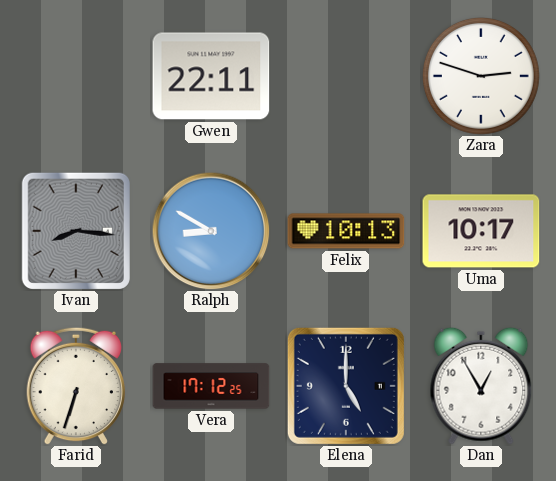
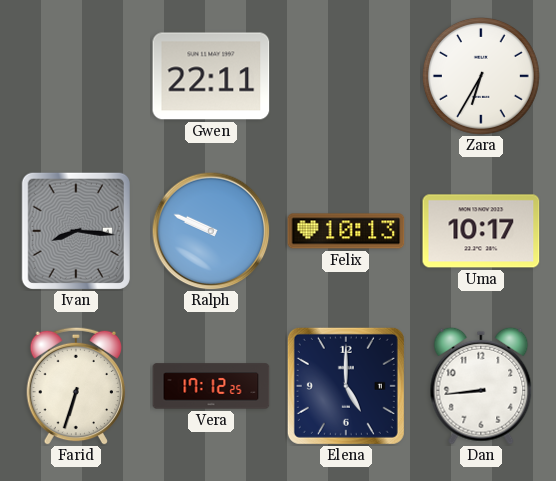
Zara: 2:48 -> 6:35
Ralph: 8:50 -> 9:49
Dan: 12:55 -> 8:44
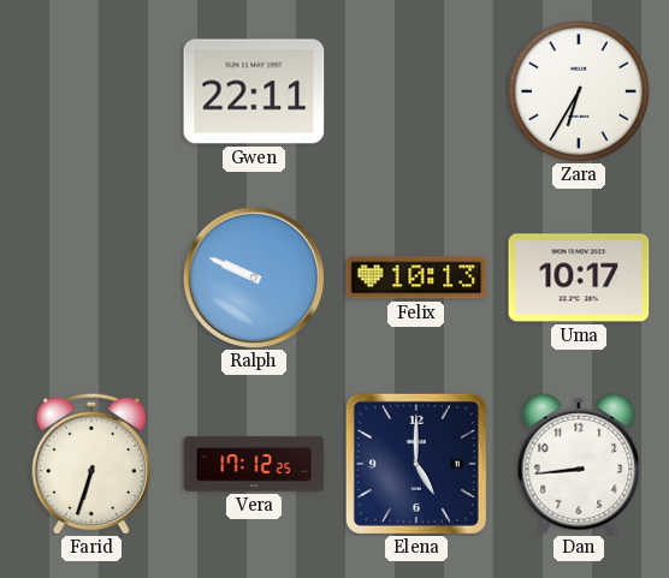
Ivan: 8:16 -> none
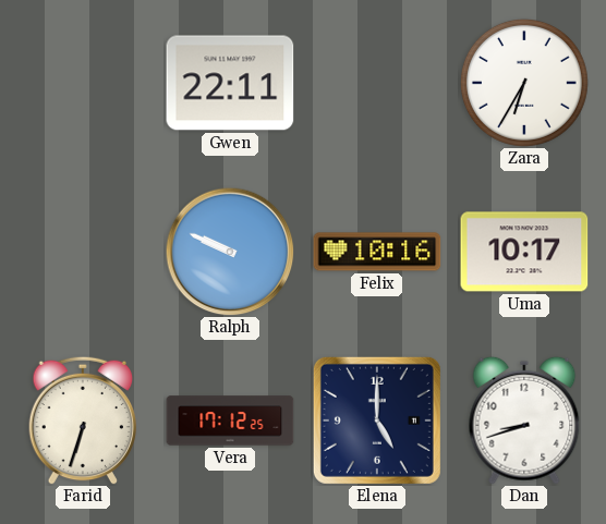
Felix: 10:13 -> 10:16
Dan: 8:44 -> 8:42
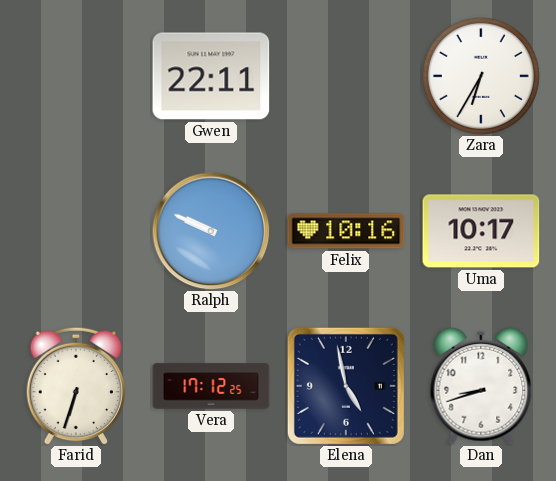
Elena: 5:00 -> 4:58
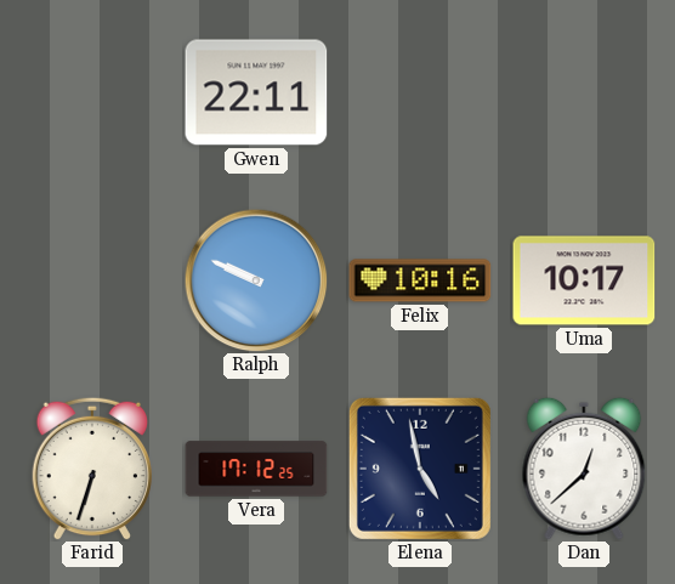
Zara: 6:35 -> none
Dan: 8:42 -> 12:38
